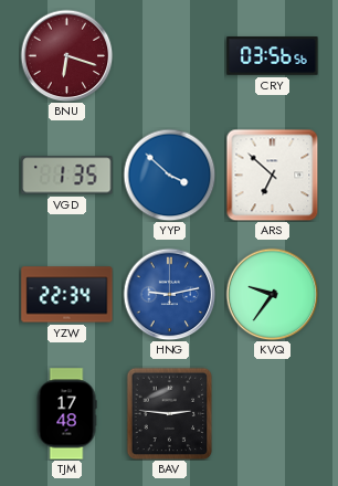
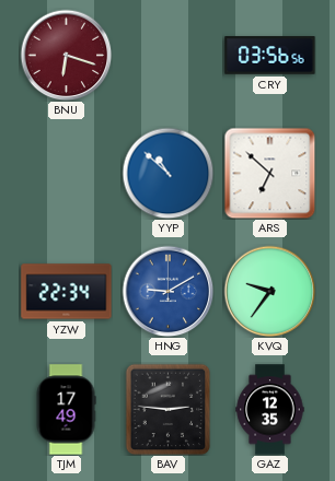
VGD: 1:35 -> none
YYP: 3:52 -> 10:52
HNG: 9:13 -> 9:10
TJM: 17:48 -> 17:49
GAZ: none -> 12:35
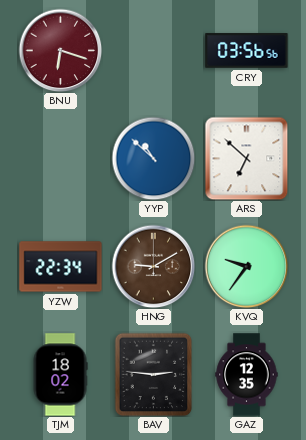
HNG dial: blue -> brown
TJM: 17:49 -> 18:02
